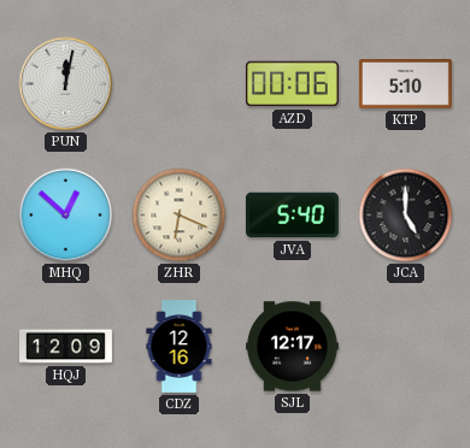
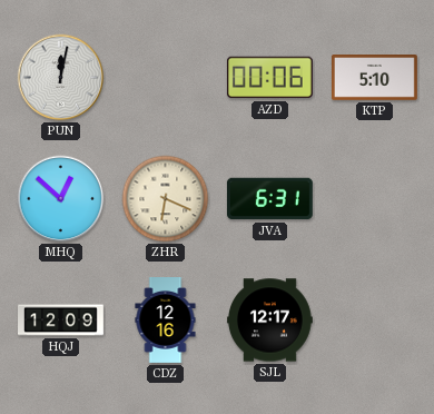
JVA: 5:40 -> 6:31
JCA: 5:00 -> none
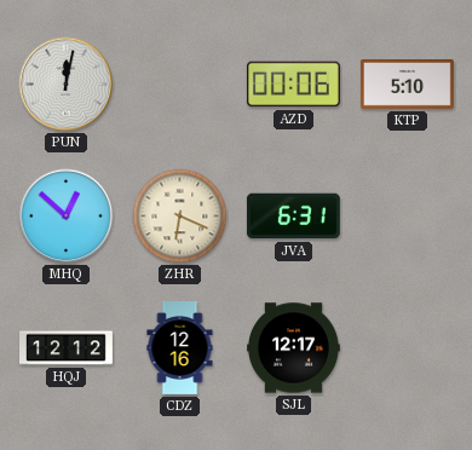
HQJ: 12:09 -> 12:12
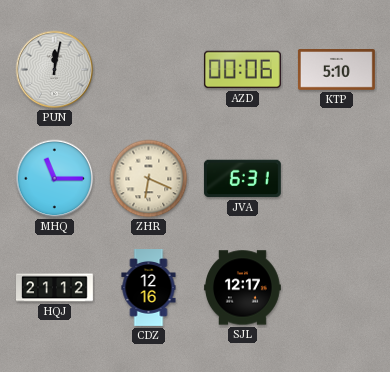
MHQ: 12:52 -> 11:15
HQJ: 12:12 -> 21:12
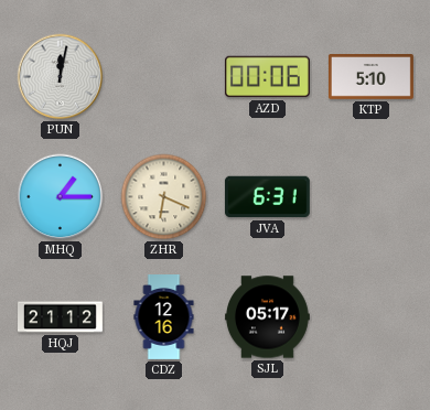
MHQ: 11:15 -> 1:15
SJL: 12:17 -> 05:17
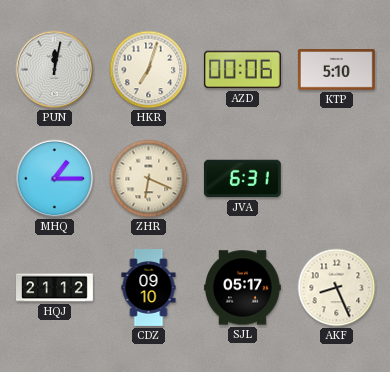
HKR: none -> 7:03
CDZ: 12:16 -> 09:10
AKF: none -> 8:26
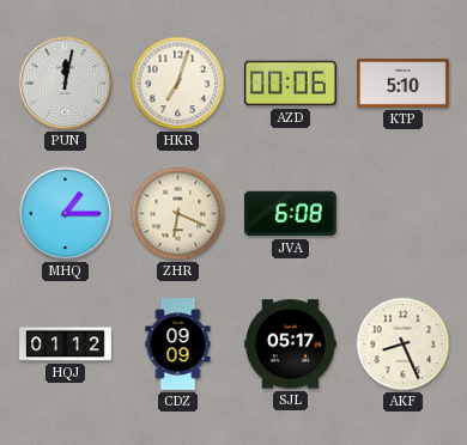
JVA: 6:31 -> 6:08
HQJ: 21:12 -> 01:12
CDZ: 09:10 -> 09:09
